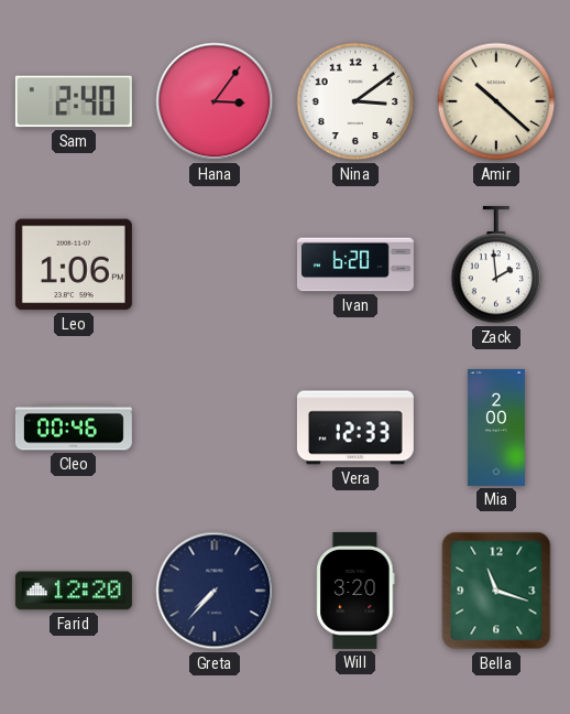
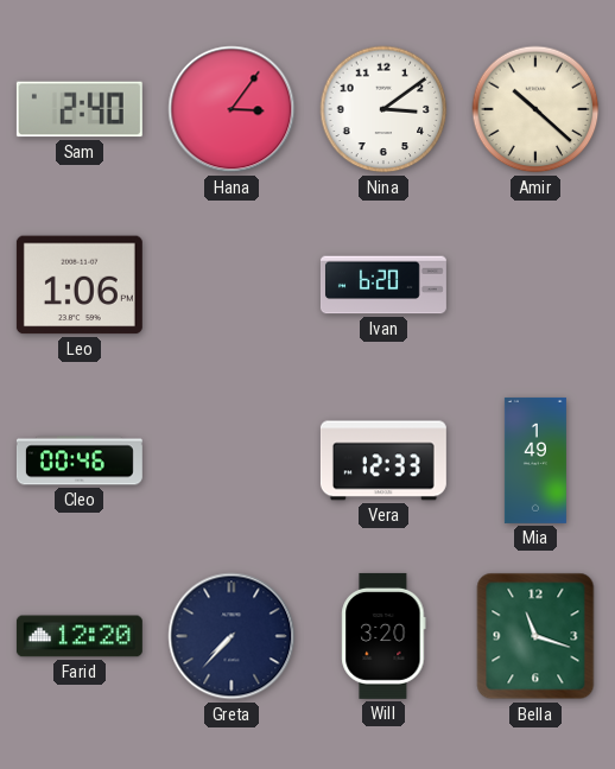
Zack: 1:59 -> none
Mia: 2:00 -> 1:49
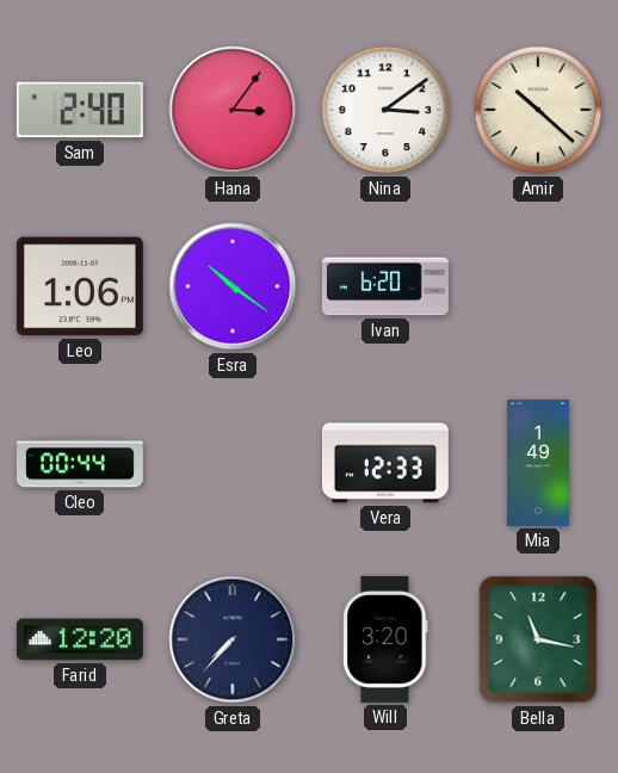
Esra: none -> 10:21
Cleo: 00:46 -> 00:44
Bella: 11:18 -> 11:17
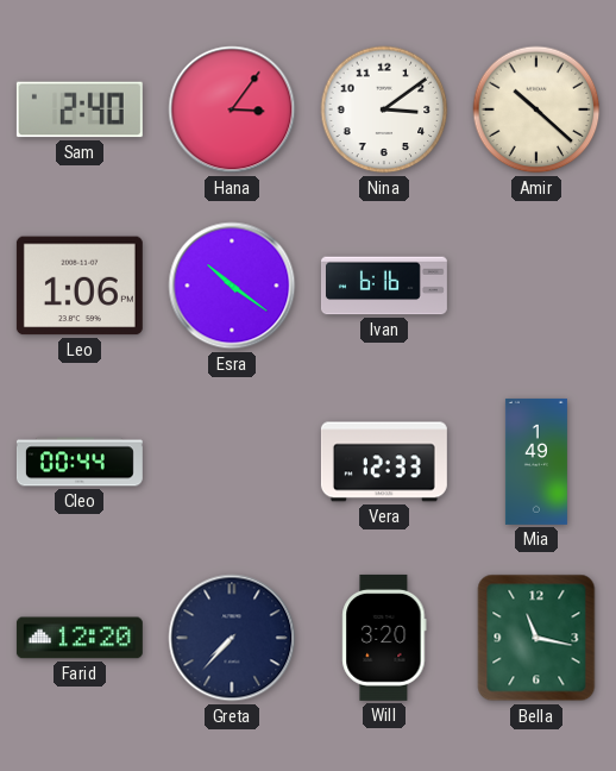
Ivan: 6:20 -> 6:16
